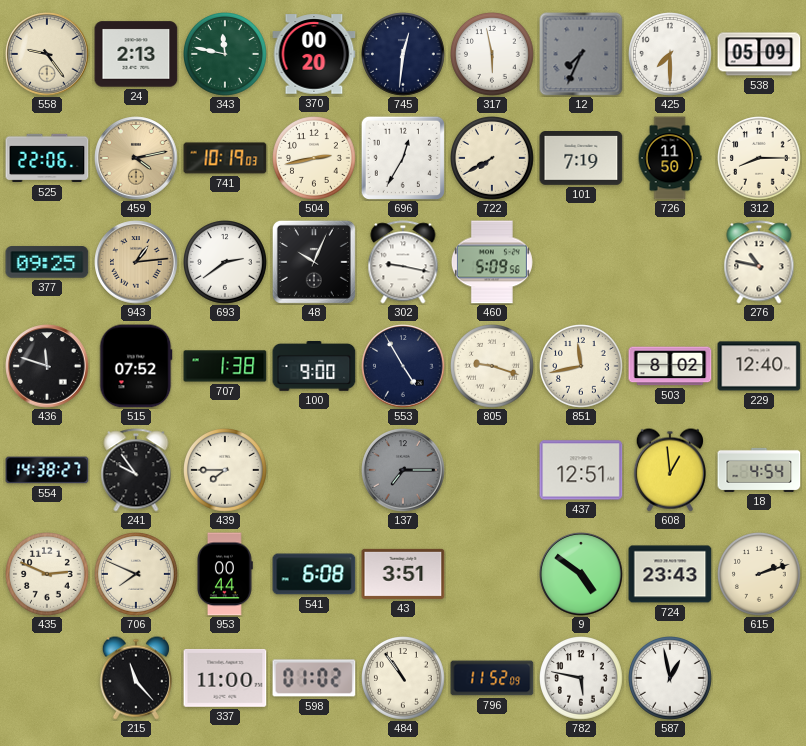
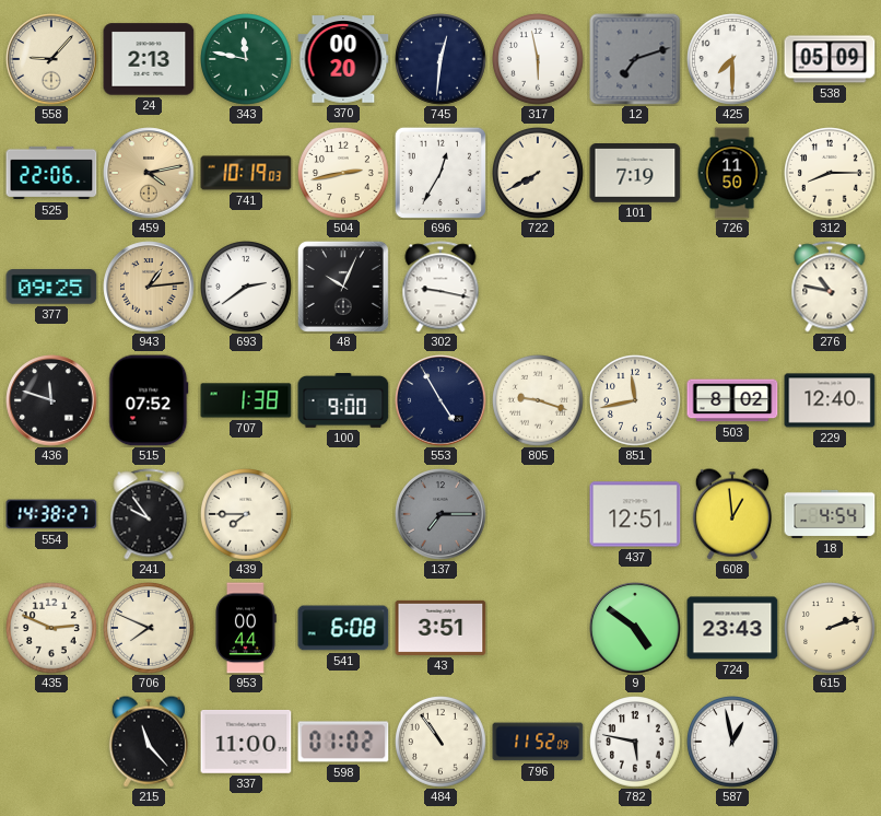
558: 9:24 -> 9:07
12: 7:34 -> 7:12
460: 5:09 -> none
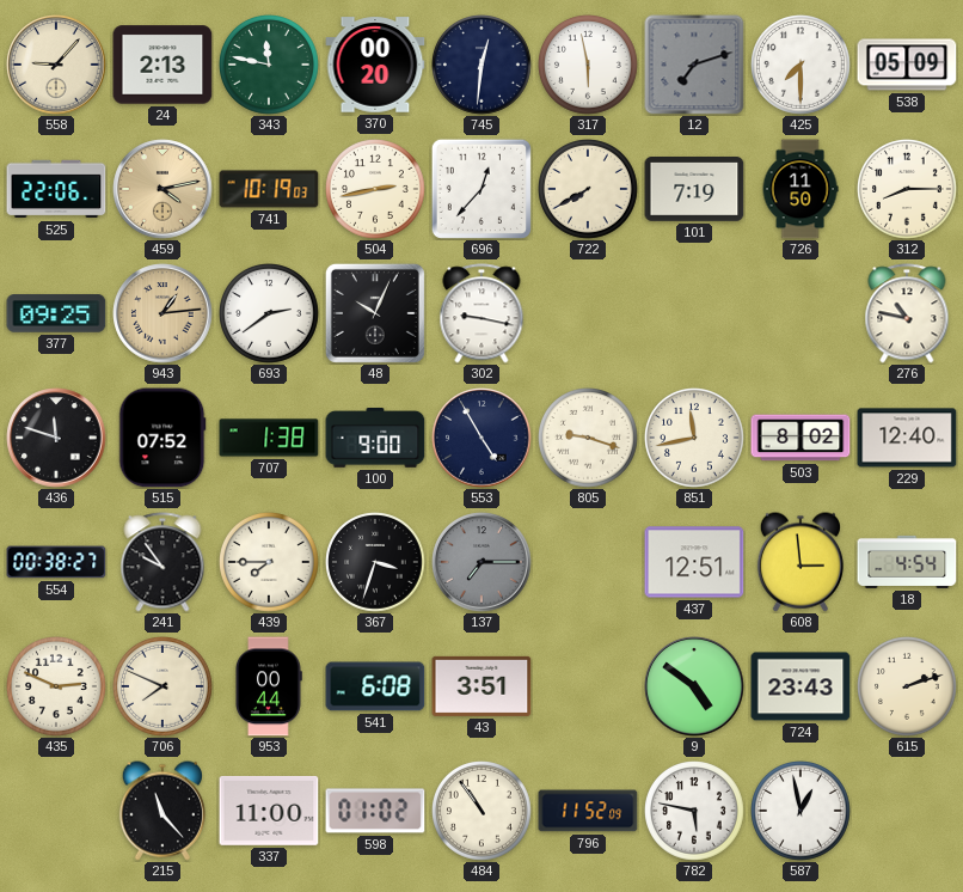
696: 12:35 -> 12:37
554: 14:38 -> 00:38
367: none -> 3:33
608: 12:59 -> 2:59
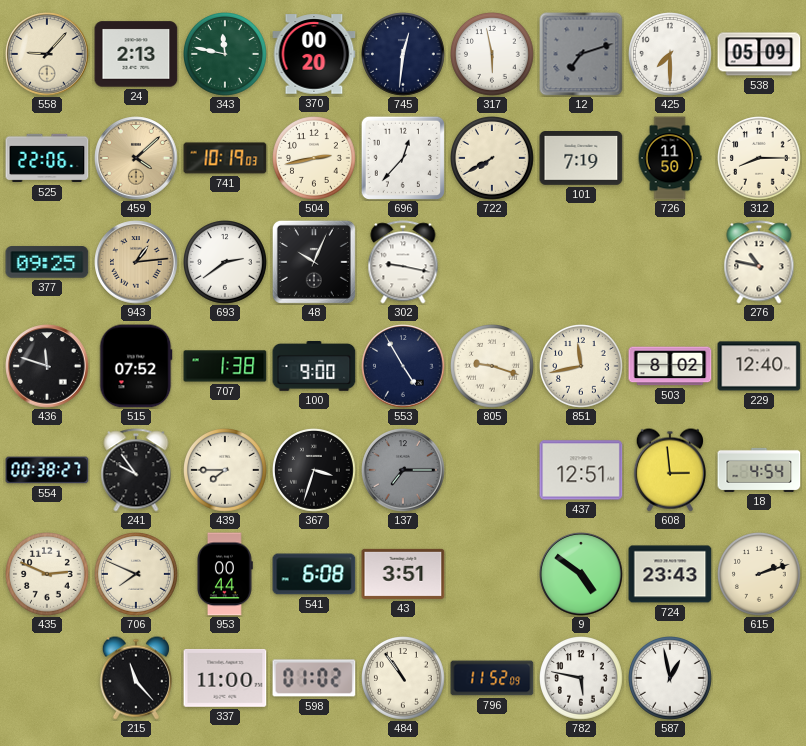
459: 4:13 -> 4:08
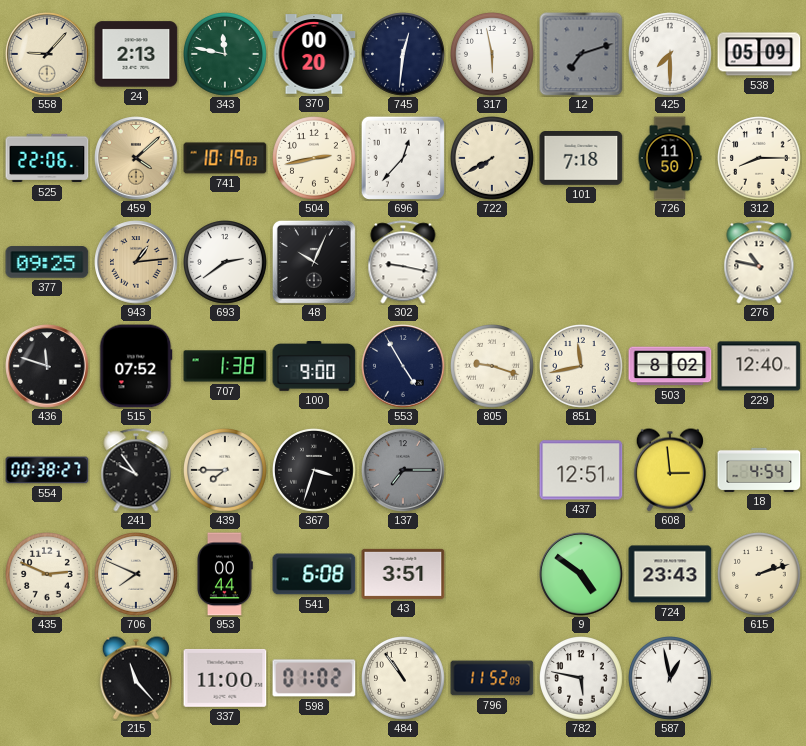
101: 7:19 -> 7:18
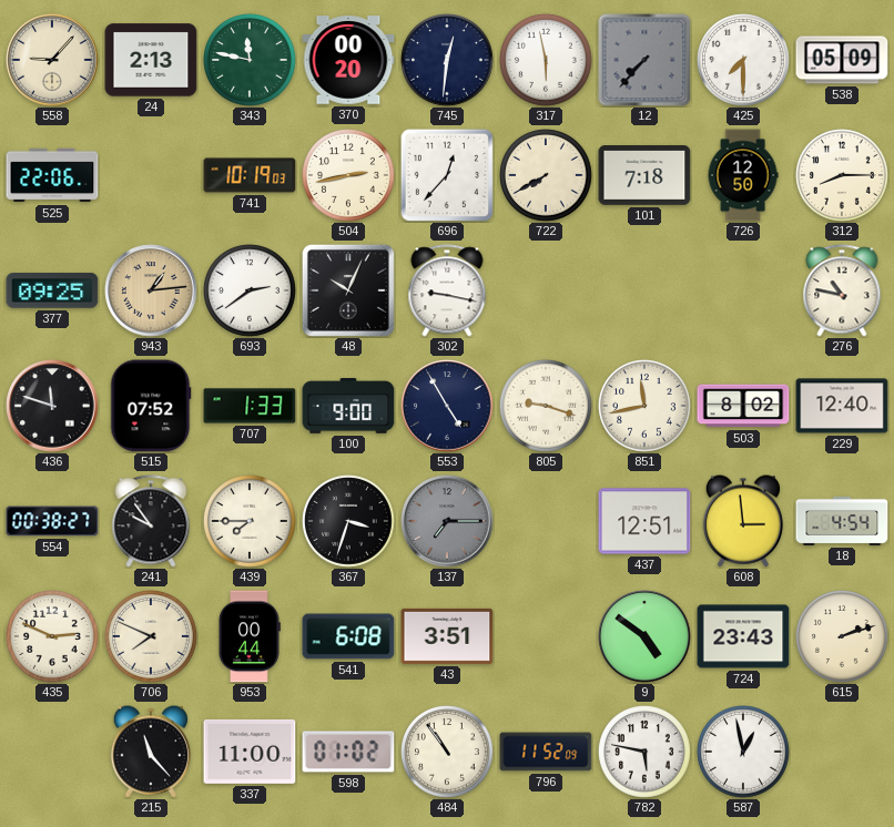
12: 7:12 -> 7:37
459: 4:08 -> none
726: 11:50 -> 12:50
707: 1:38 -> 1:33
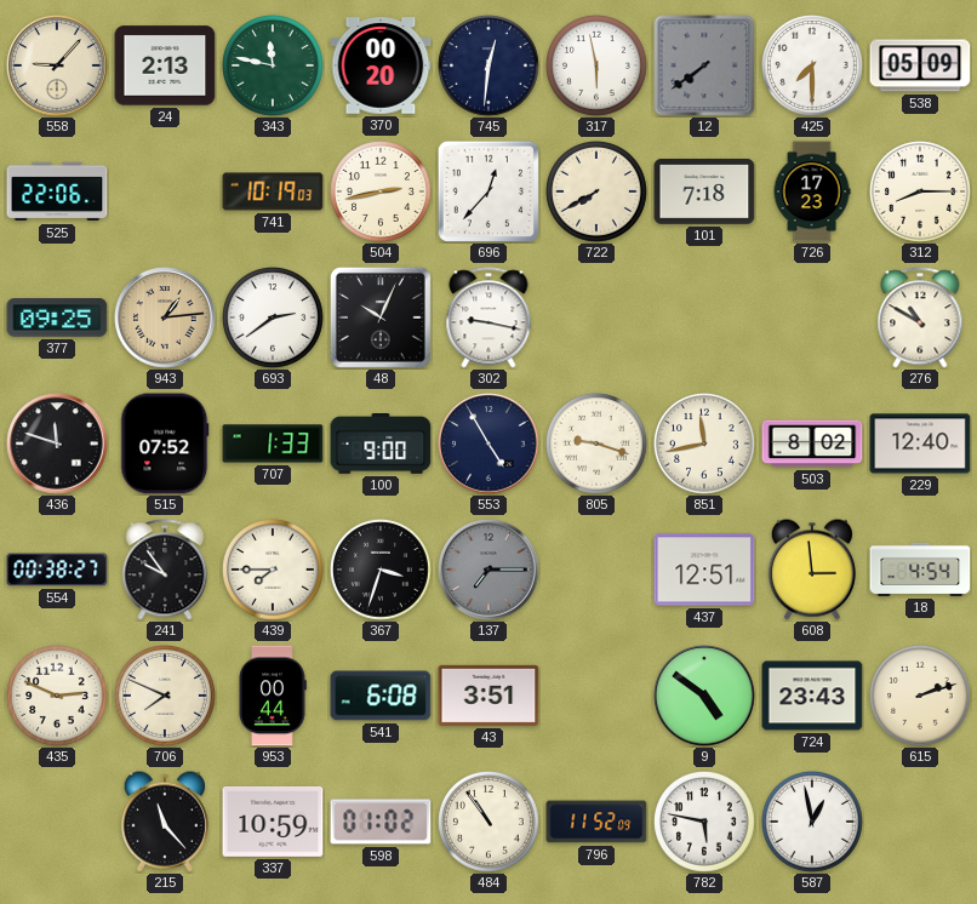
12: 7:37 -> 7:39
726: 12:50 -> 17:23
276: 10:47 -> 10:50
337: 11:00 -> 10:59
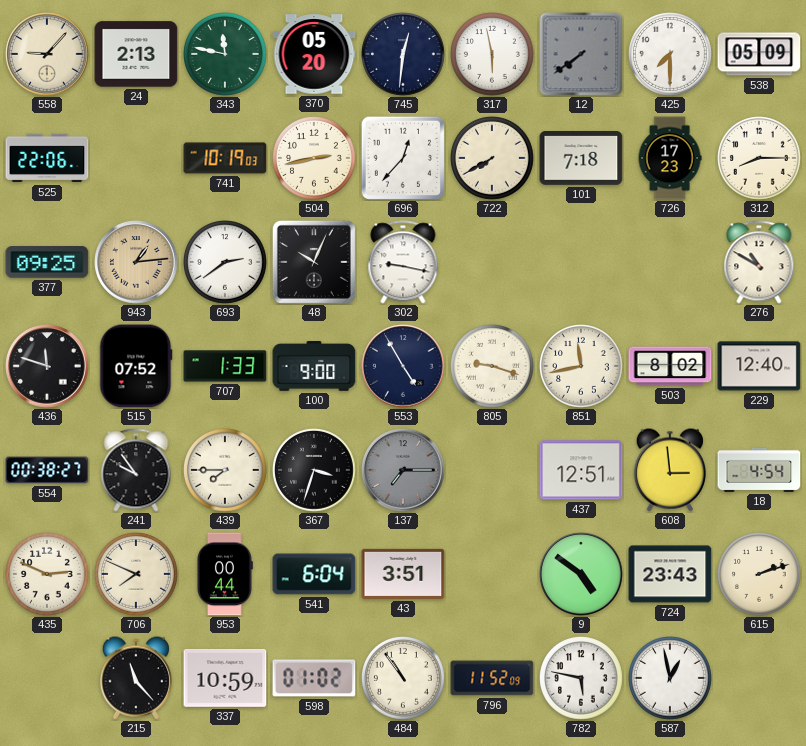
370: 00:20 -> 05:20
541: 6:08 -> 6:04
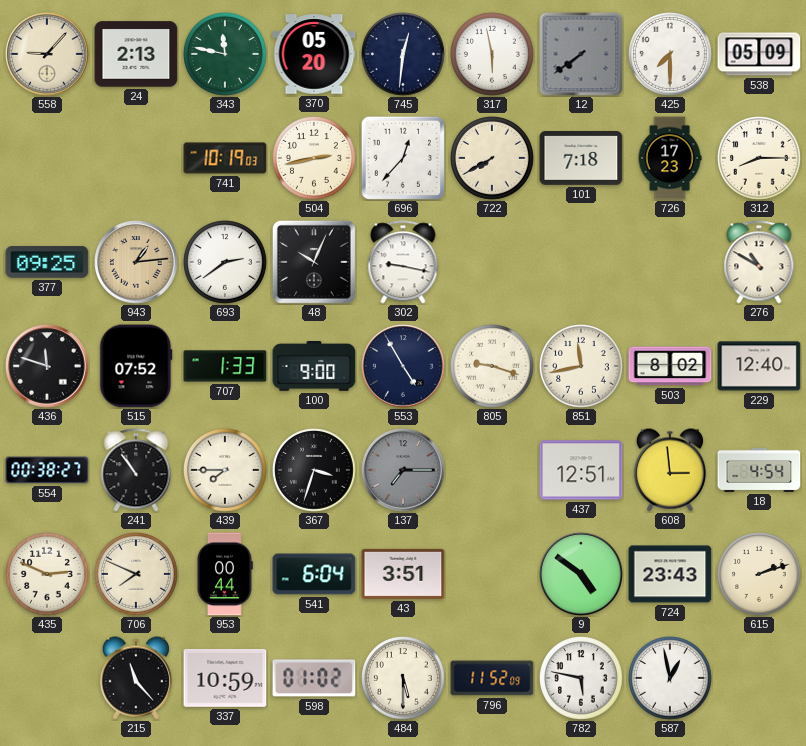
525: 22:06 -> none
241: 9:54 -> 10:54
484: 10:54 -> 5:30
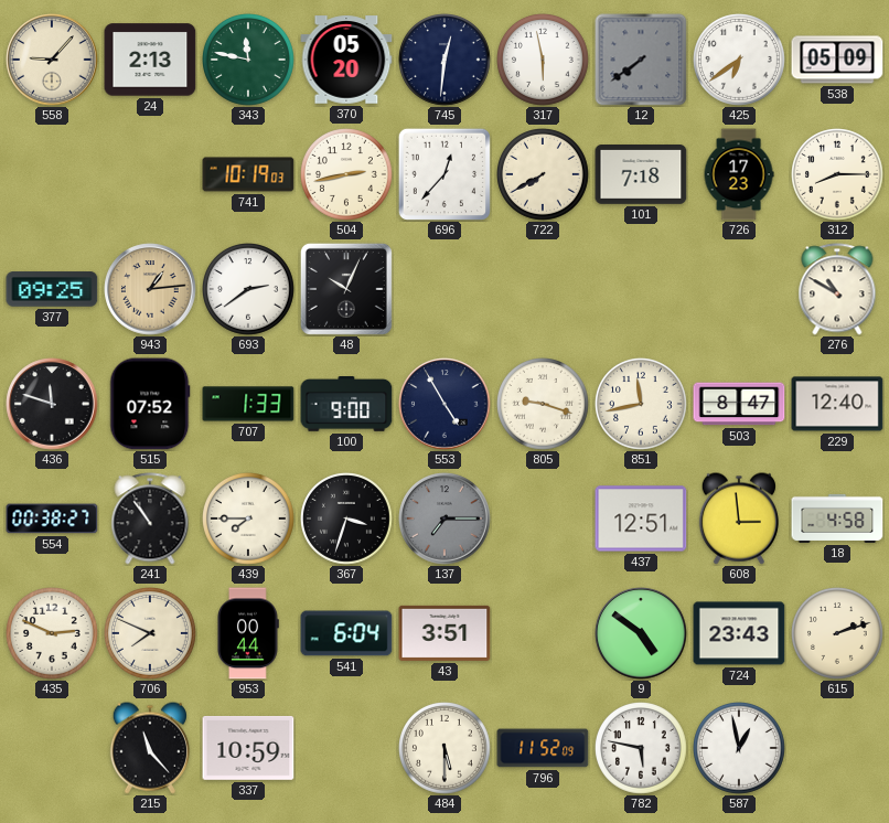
425: 7:30 -> 6:39
302: 9:17 -> none
503: 8:02 -> 8:47
18: 4:54 -> 4:58
598: 01:02 -> none
